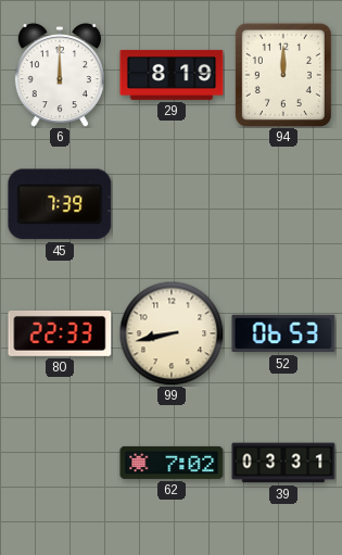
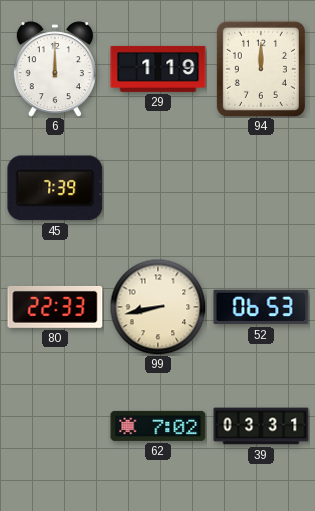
29: 8:19 -> 1:19
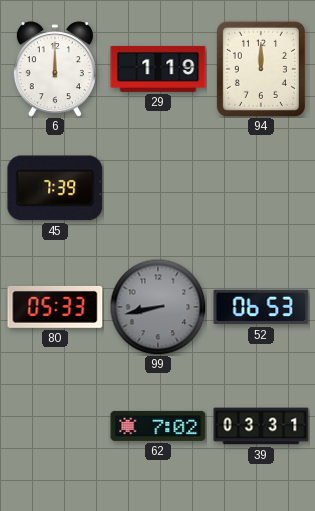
80: 22:33 -> 05:33
99 dial: cream -> grey
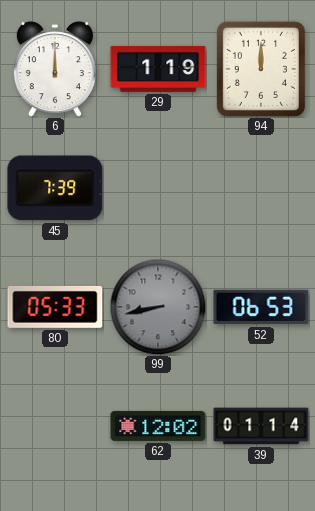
62: 7:02 -> 12:02
39: 03:31 -> 01:14
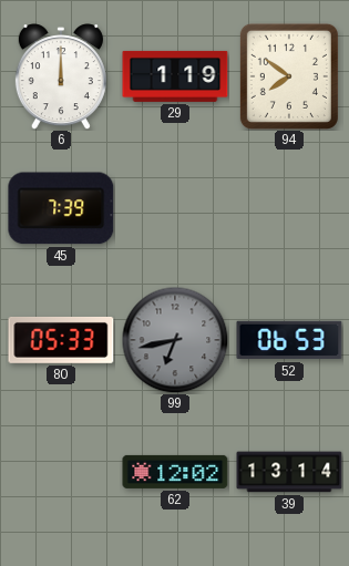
94: 12:00 -> 7:51
99: 8:43 -> 6:43
39: 01:14 -> 13:14
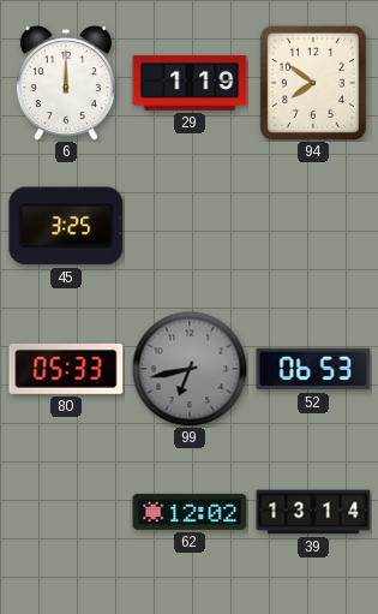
45: 7:39 -> 3:25
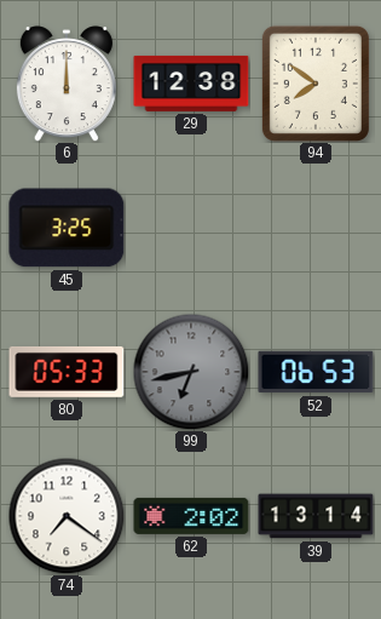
29: 1:19 -> 12:38
74: none -> 7:21
62: 12:02 -> 2:02
